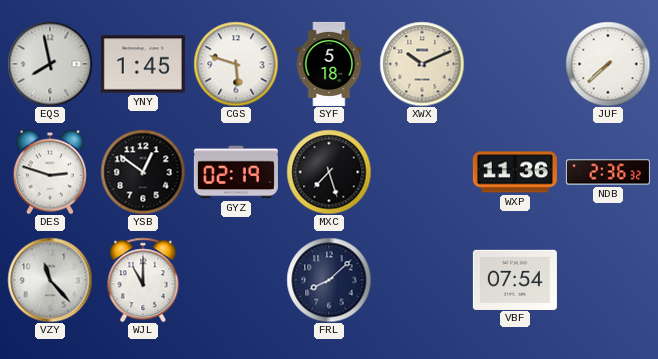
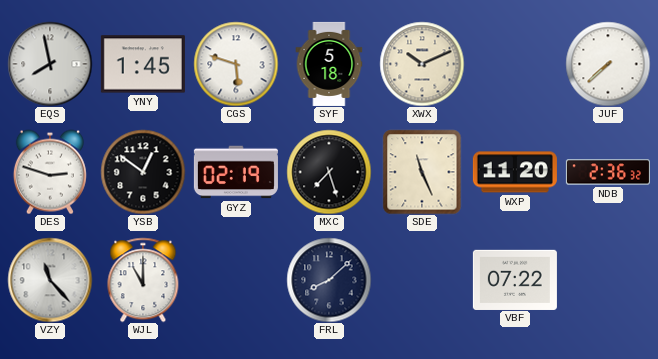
SDE: none -> 11:26
WXP: 11:36 -> 11:20
VBF: 07:54 -> 07:22
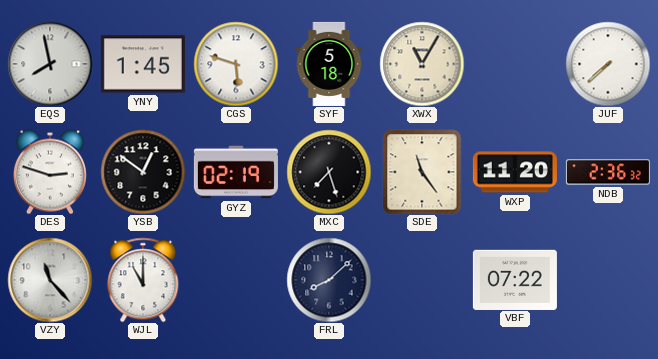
XWX: 10:11 -> 11:05
SDE: 11:26 -> 11:24
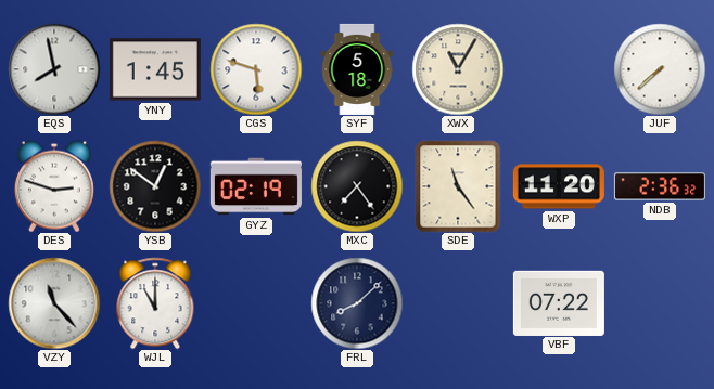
MXC: 7:27 -> 7:24
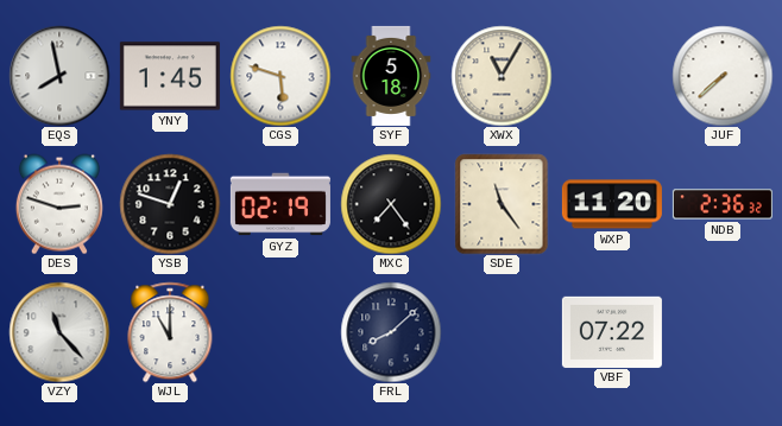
YSB: 12:51 -> 12:48
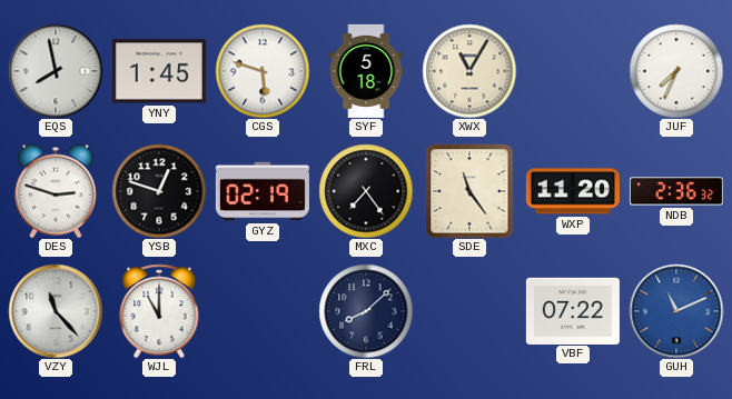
JUF: 7:38 -> 7:34
GUH: none -> 11:11
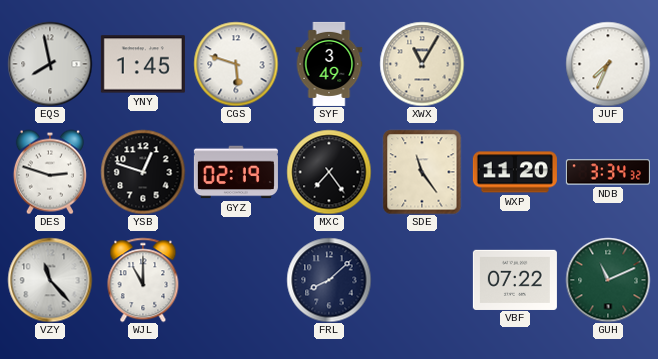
SYF: 5:18 -> 3:49
NDB: 2:36 -> 3:34
GUH dial: blue -> green
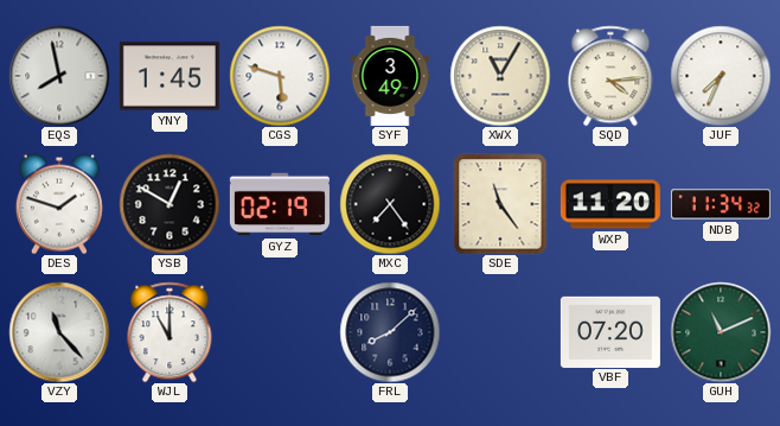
SQD: none -> 4:14
DES: 2:48 -> 1:48
YSB: 12:48 -> 12:50
NDB: 3:34 -> 11:34
VBF: 07:22 -> 07:20
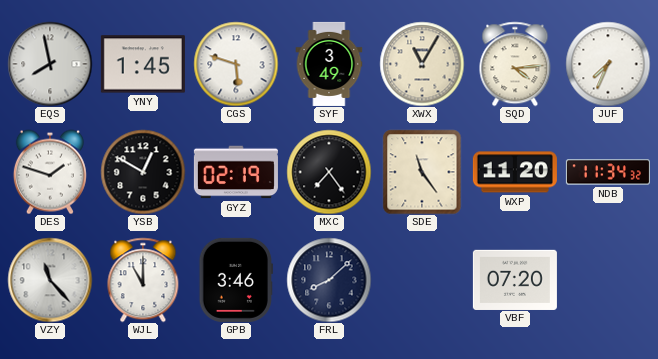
GPB: none -> 3:46
GUH: 11:11 -> none
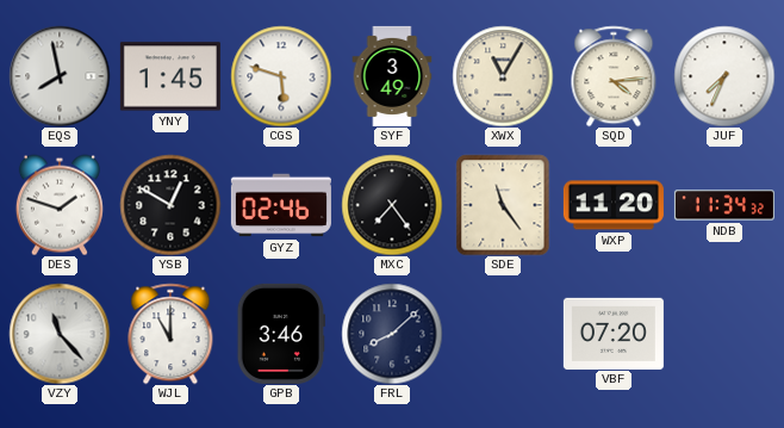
GYZ: 02:19 -> 02:46
